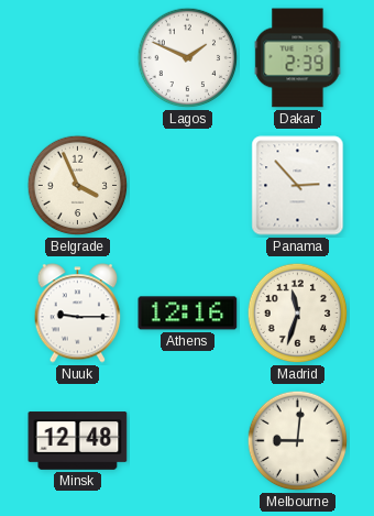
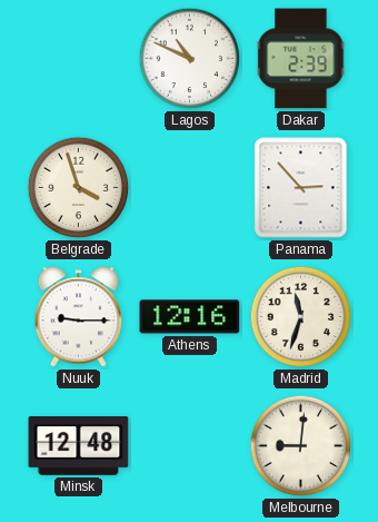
Lagos: 1:49 -> 10:49
Belgrade: 3:56 -> 3:57
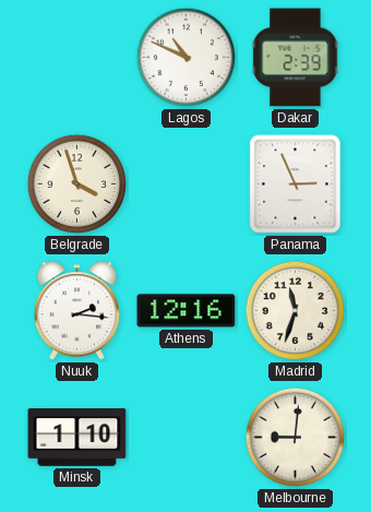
Panama: 2:53 -> 2:56
Nuuk: 9:15 -> 2:16
Minsk: 12:48 -> 1:10
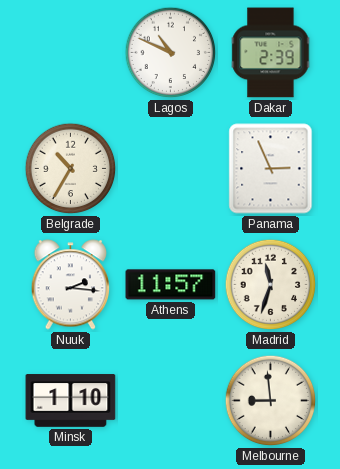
Belgrade: 3:57 -> 10:35
Athens: 12:16 -> 11:57
Melbourne: 9:01 -> 8:59
